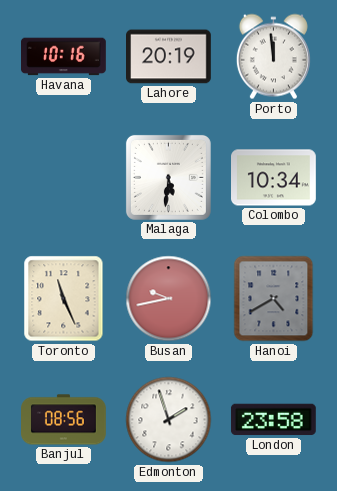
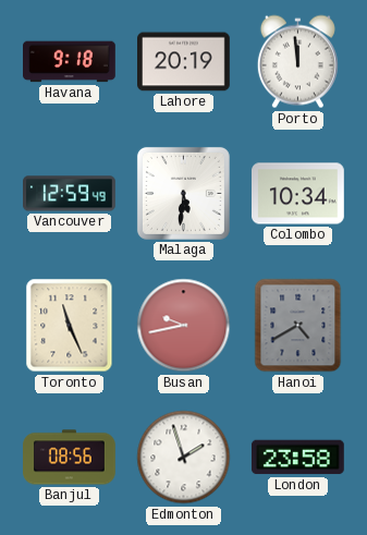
Havana: 10:16 -> 9:18
Vancouver: none -> 12:59
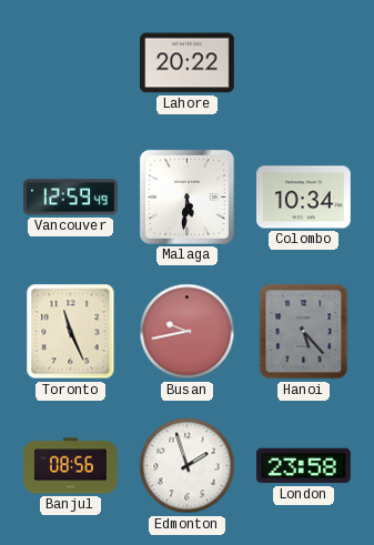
Havana: 9:18 -> none
Lahore: 20:19 -> 20:22
Porto: 11:59 -> none
Hanoi: 4:40 -> 5:23
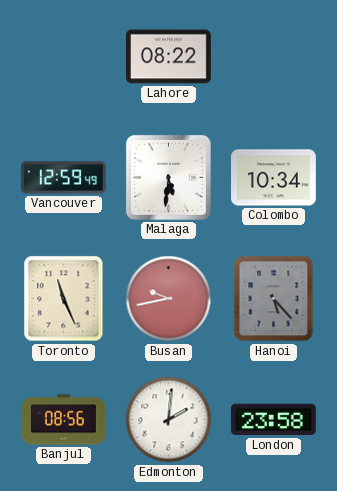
Lahore: 20:22 -> 08:22
Edmonton: 1:57 -> 2:01
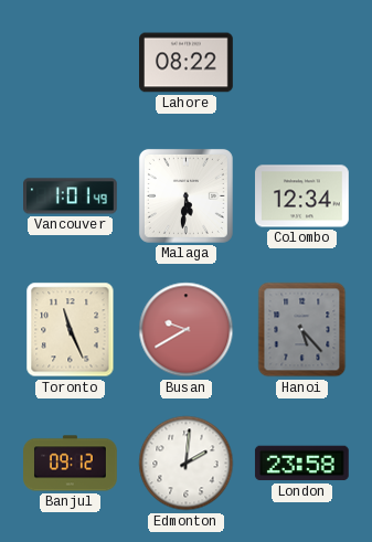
Vancouver: 12:59 -> 1:01
Colombo: 10:34 -> 12:34
Busan: 9:43 -> 9:40
Banjul: 08:56 -> 09:12
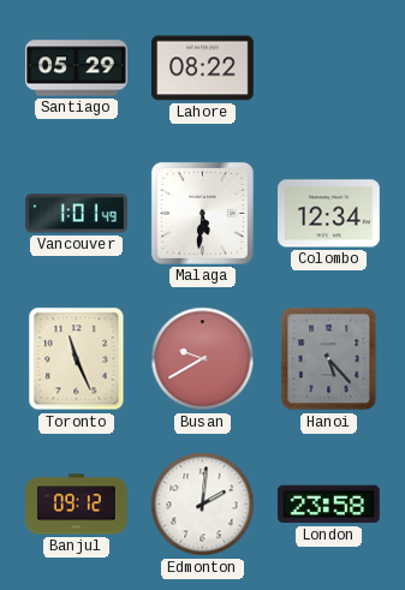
Santiago: none -> 05:29
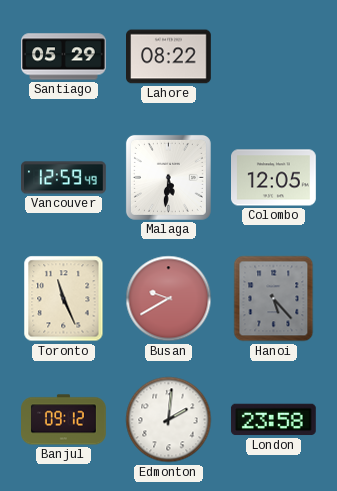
Vancouver: 1:01 -> 12:59
Colombo: 12:34 -> 12:05
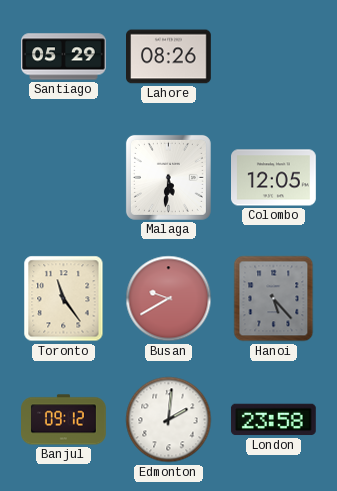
Lahore: 08:22 -> 08:26
Vancouver: 12:59 -> none
Toronto: 11:26 -> 11:24
